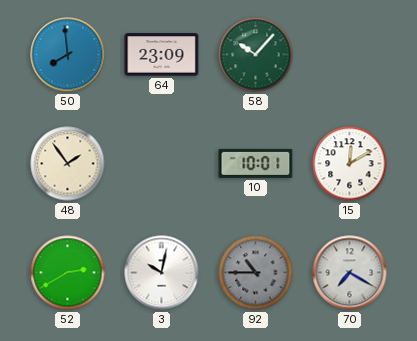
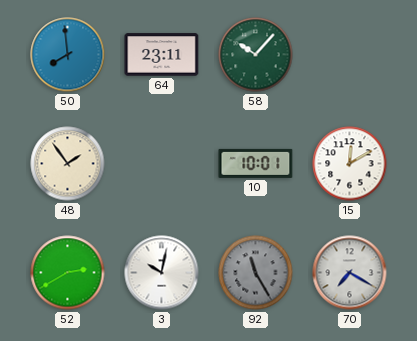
64: 23:09 -> 23:11
92: 10:45 -> 11:25
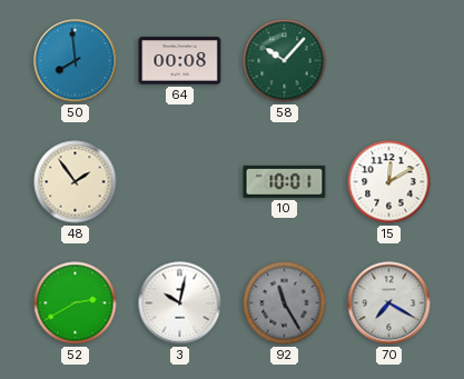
64: 23:11 -> 00:08
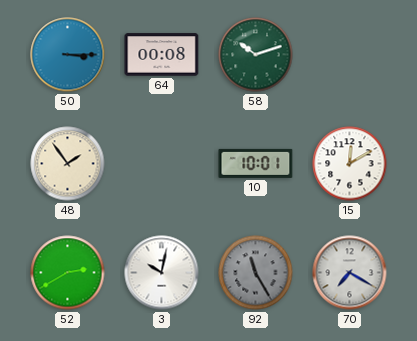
50: 7:59 -> 3:15
58: 10:07 -> 10:12
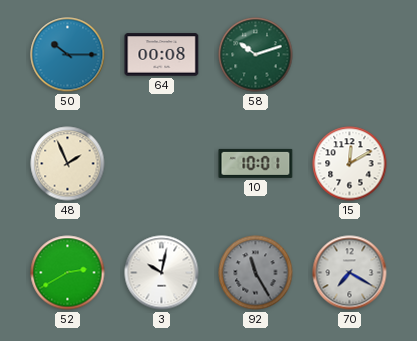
50: 3:15 -> 10:15
48: 1:54 -> 1:56
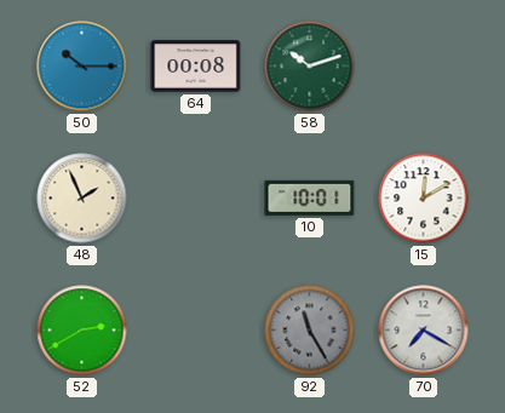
3: 10:02 -> none
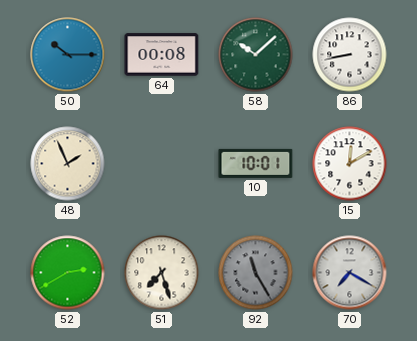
58: 10:12 -> 10:08
86: none -> 8:43
51: none -> 7:27
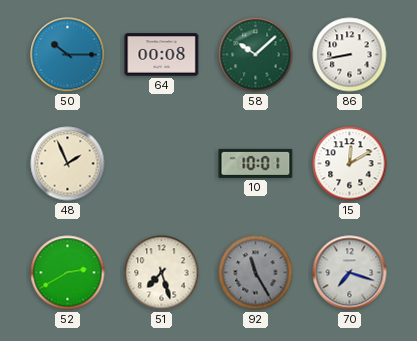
70: 7:20 -> 7:18
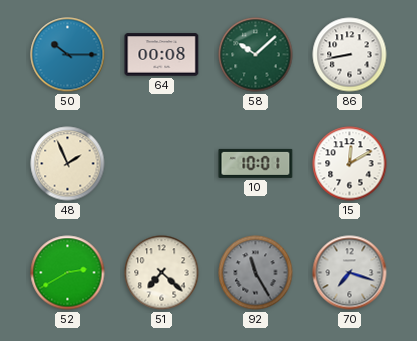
51: 7:27 -> 7:22
